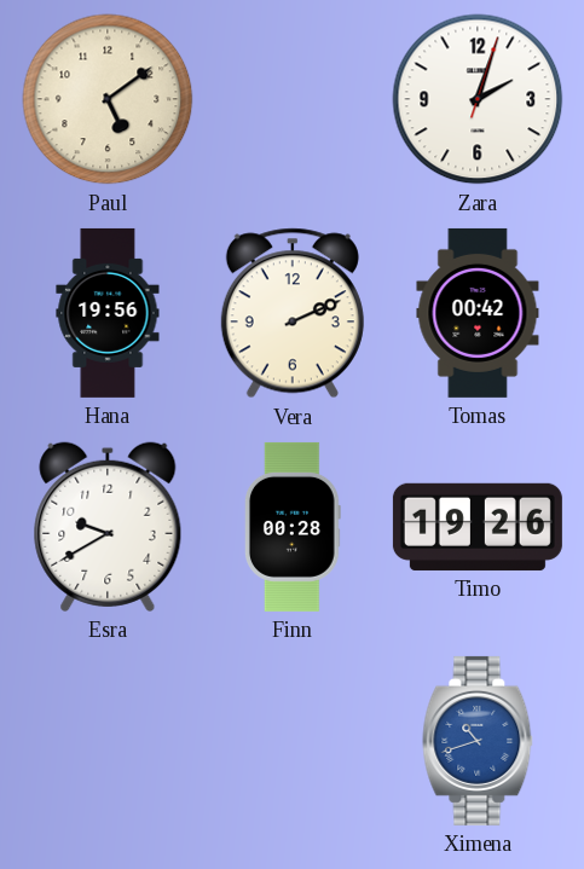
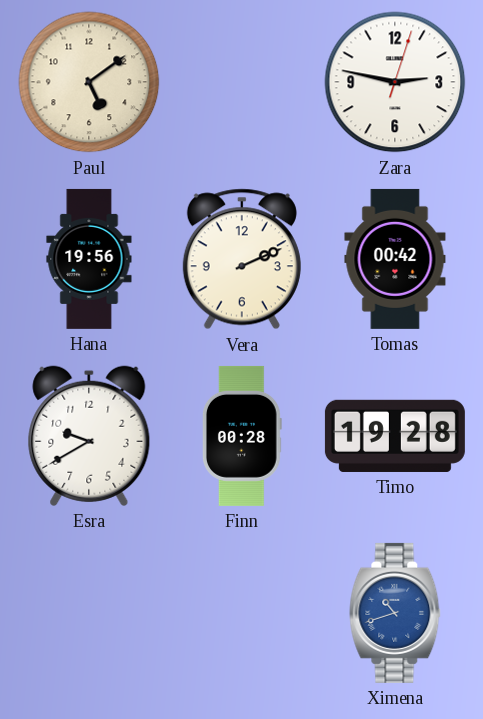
Zara: 2:03 -> 2:47
Timo: 19:26 -> 19:28
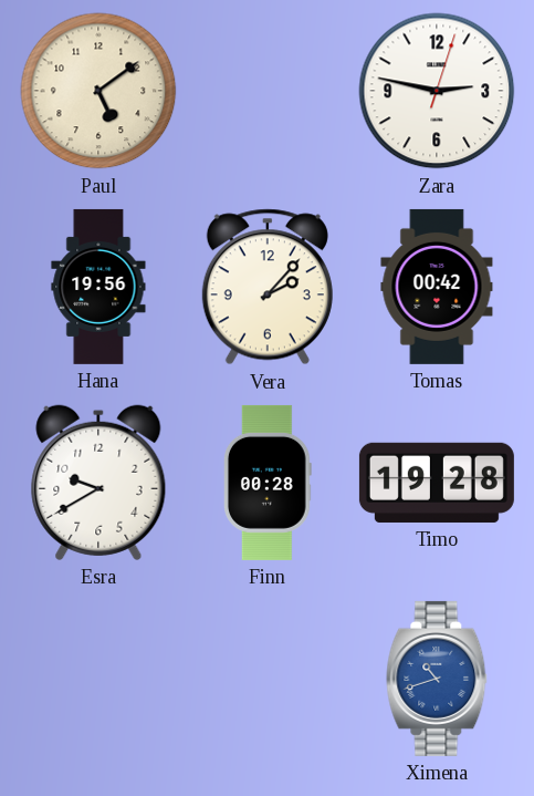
Vera: 2:11 -> 2:07
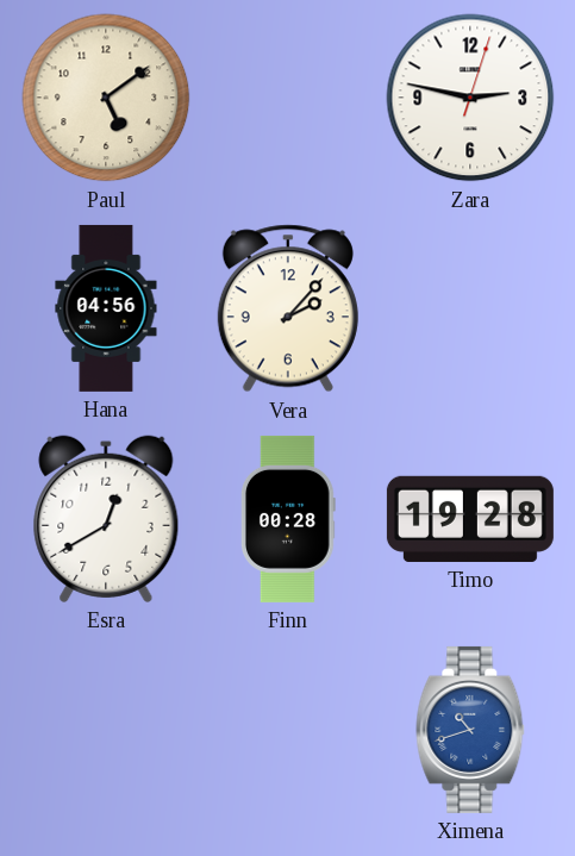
Hana: 19:56 -> 04:56
Tomas: 00:42 -> none
Esra: 9:40 -> 12:40
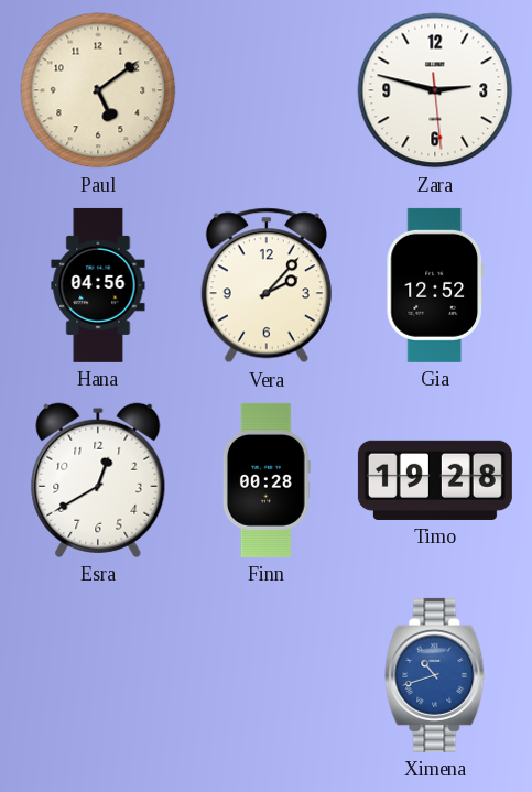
Zara: 2:47:03 -> 2:47:29
Gia: none -> 12:52
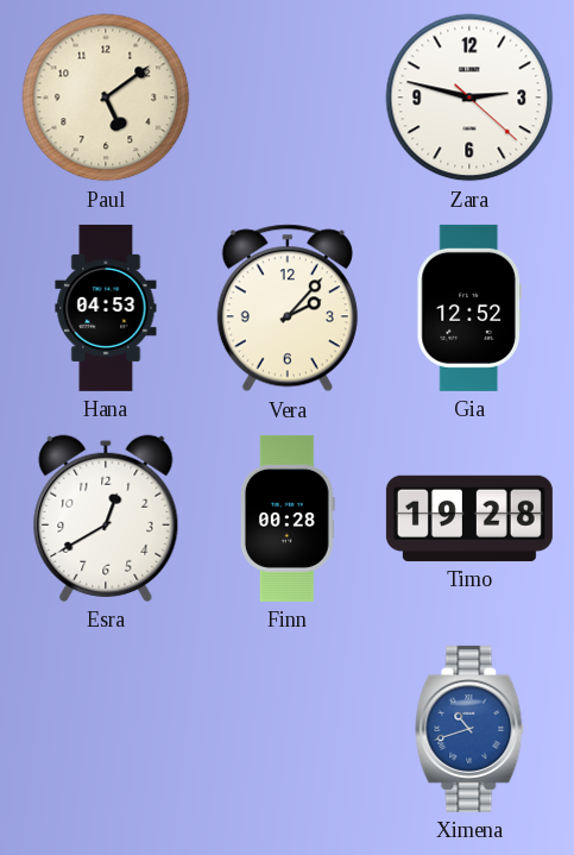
Zara: 2:47:29 -> 2:47:22
Hana: 04:56 -> 04:53
